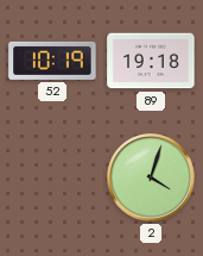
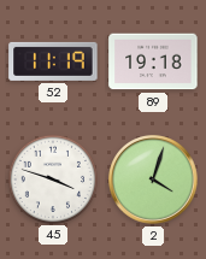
52: 10:19 -> 11:19
45: none -> 3:48
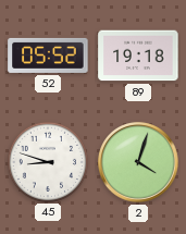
52: 11:19 -> 05:52
45: 3:48 -> 8:48
